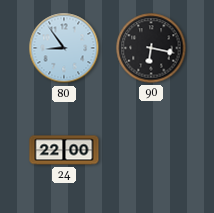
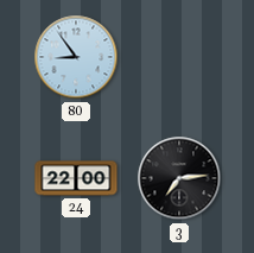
90: 6:17 -> none
3: none -> 7:14
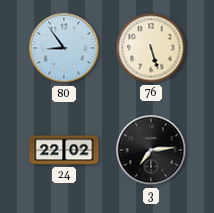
76: none -> 5:27
24: 22:00 -> 22:02
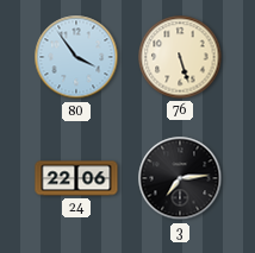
80: 8:54 -> 3:54
24: 22:02 -> 22:06
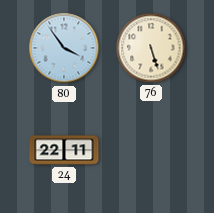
24: 22:06 -> 22:11
3: 7:14 -> none
